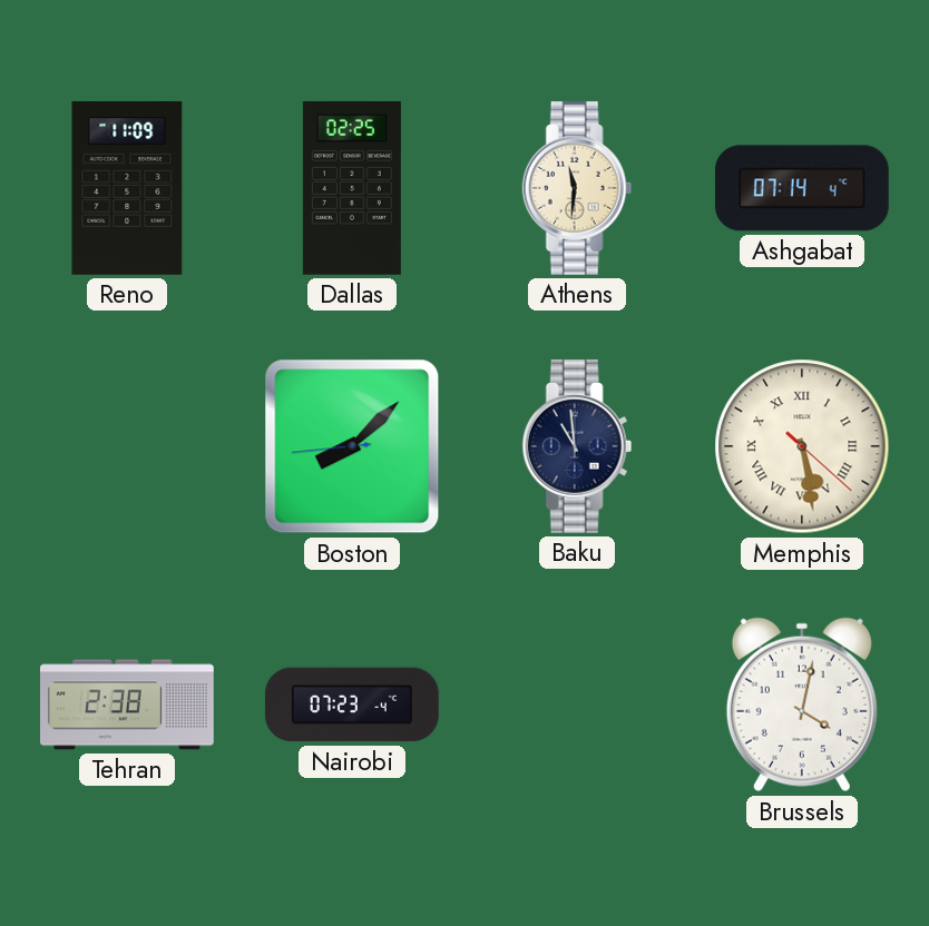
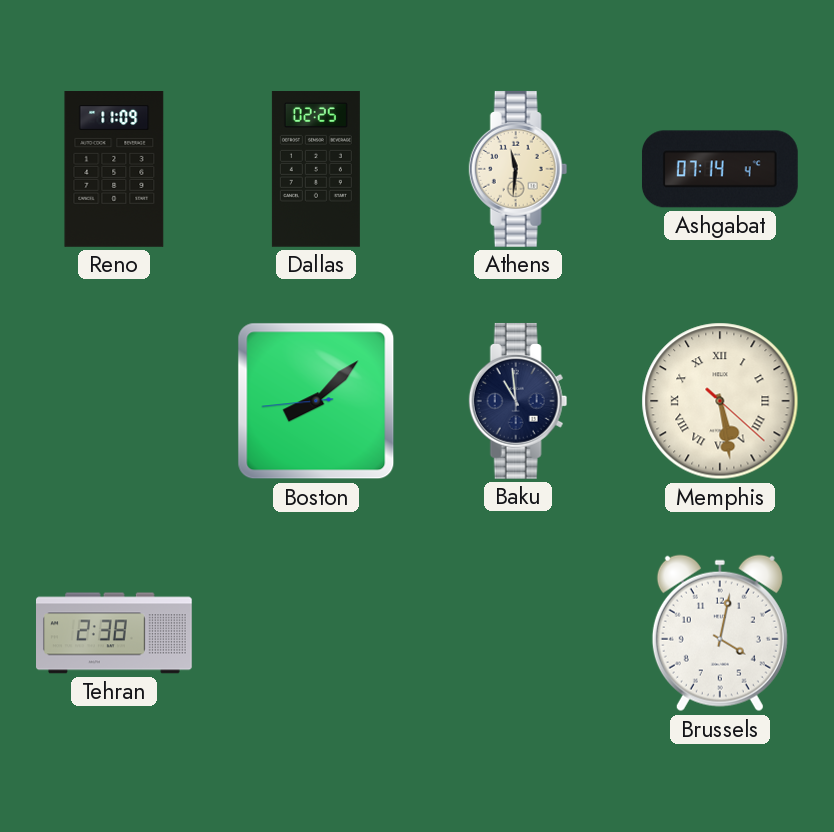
Nairobi: 07:23 -> none
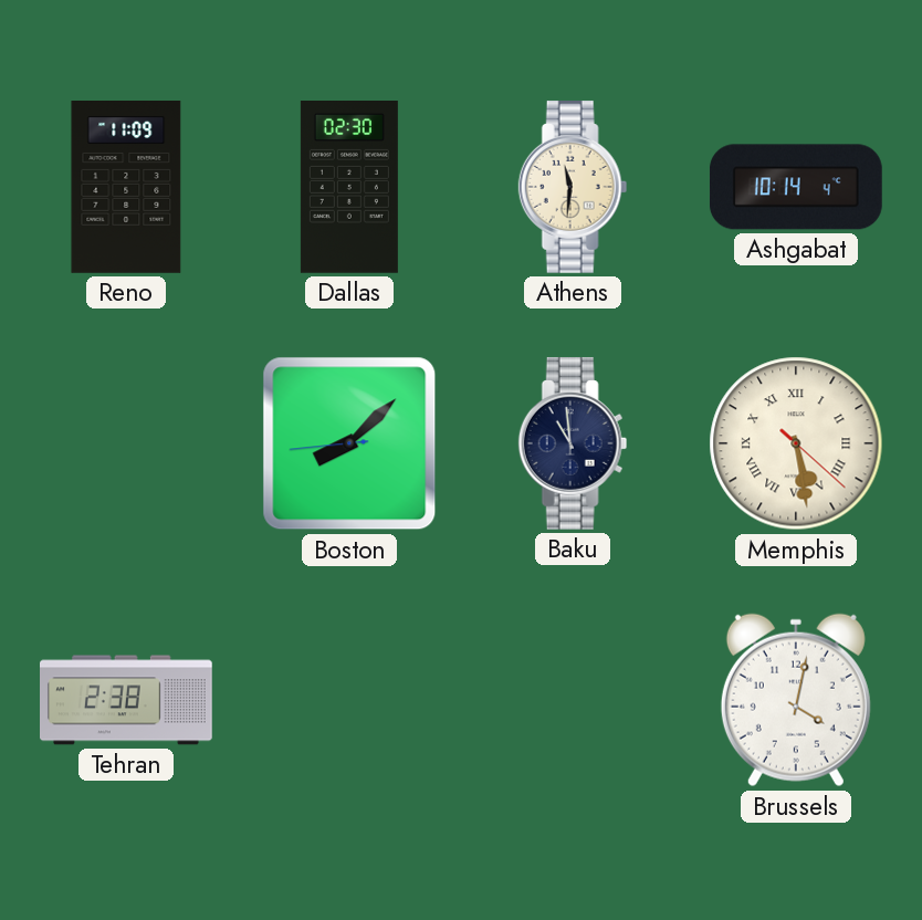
Dallas: 02:25 -> 02:30
Ashgabat: 07:14 -> 10:14
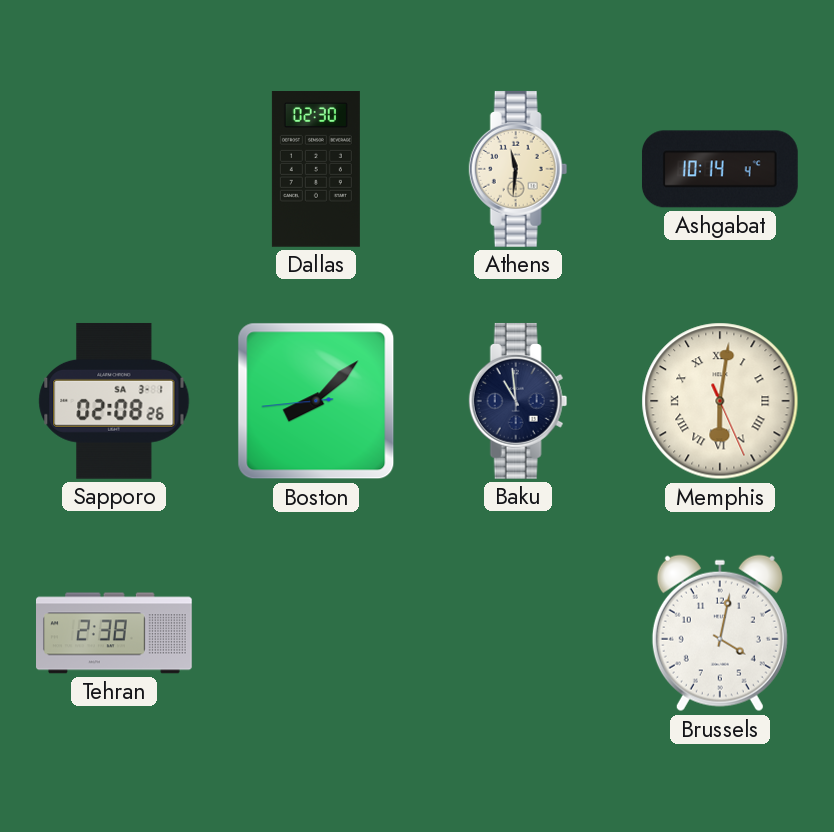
Reno: 11:09 -> none
Sapporo: none -> 02:08
Memphis: 5:28 -> 6:01
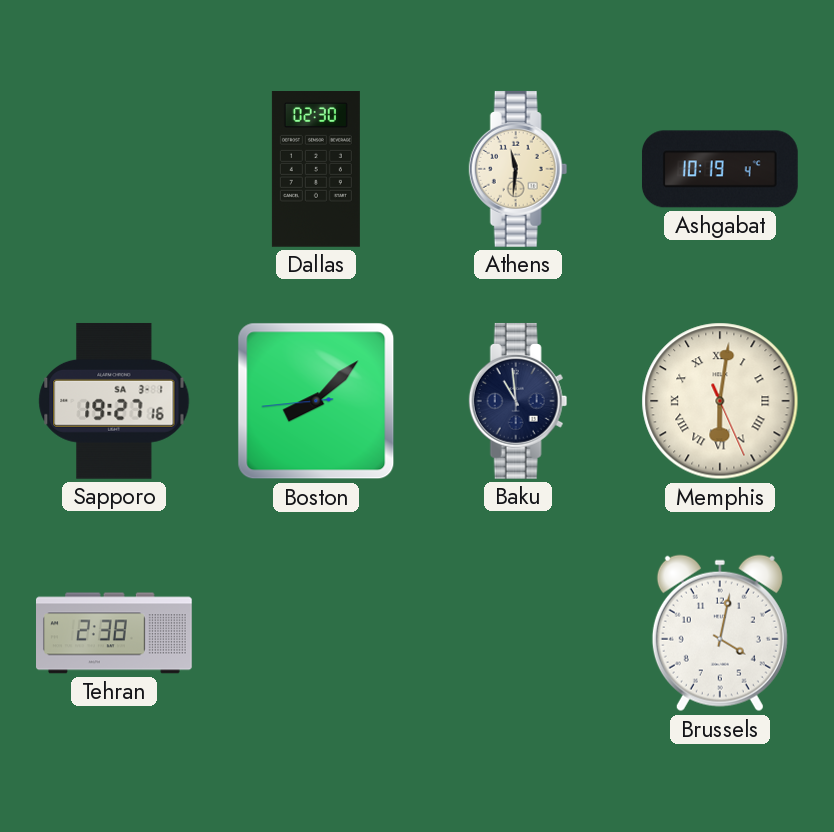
Ashgabat: 10:14 -> 10:19
Sapporo: 02:08 -> 19:27
